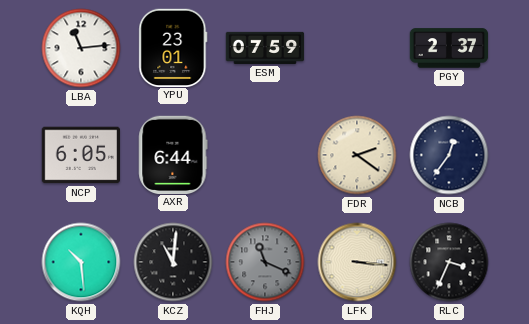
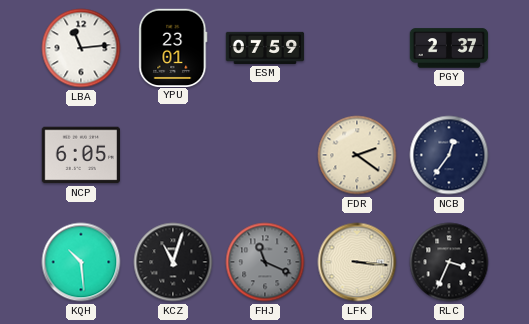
AXR: 6:44 -> none
KCZ: 11:01 -> 11:03
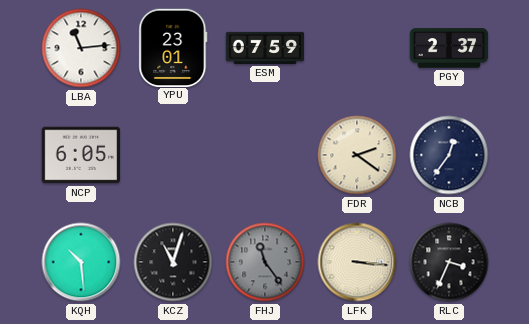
FHJ: 11:19 -> 11:24
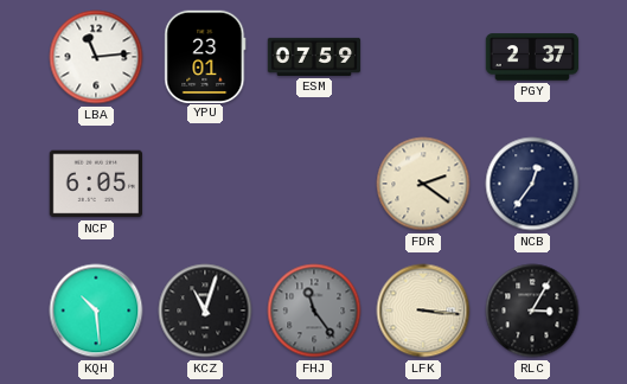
RLC: 3:34 -> 3:05
